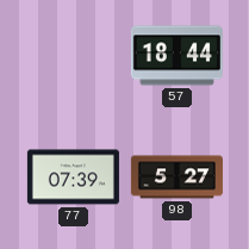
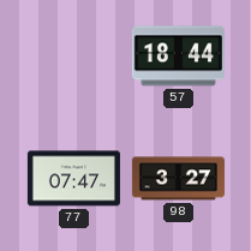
77: 07:39 -> 07:47
98: 5:27 -> 3:27
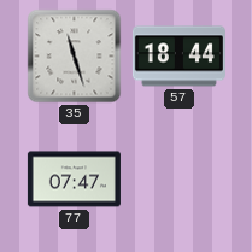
35: none -> 11:27
98: 3:27 -> none
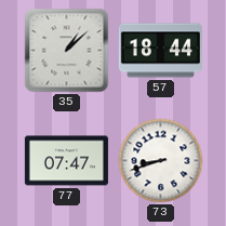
35: 11:27 -> 1:08
73: none -> 8:42
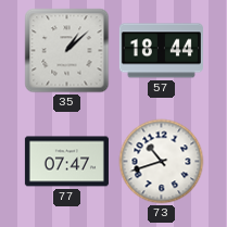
73: 8:42 -> 10:42
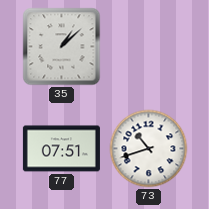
57: 18:44 -> none
77: 07:47 -> 07:51
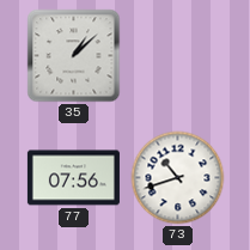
77: 07:51 -> 07:56
